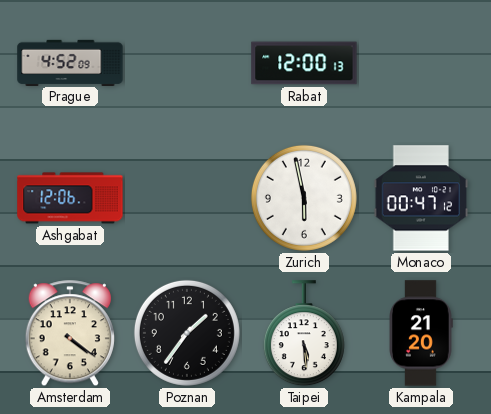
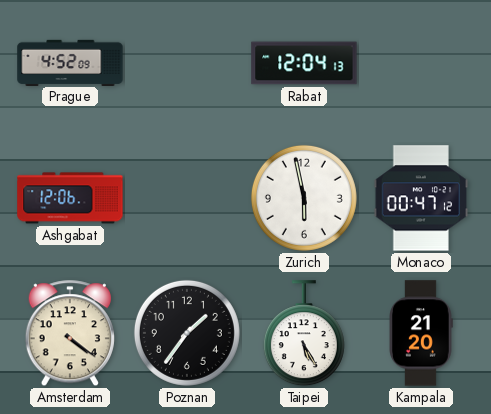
Rabat: 12:00 -> 12:04
Taipei: 5:29 -> 5:25
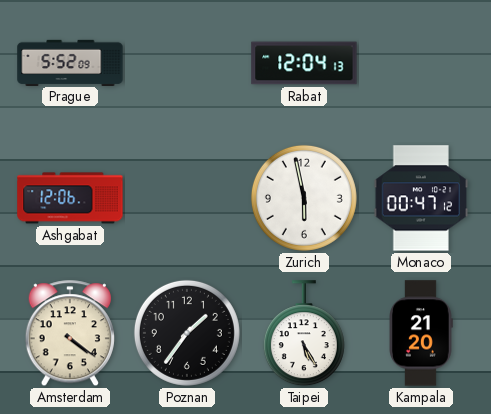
Prague: 4:52 -> 5:52
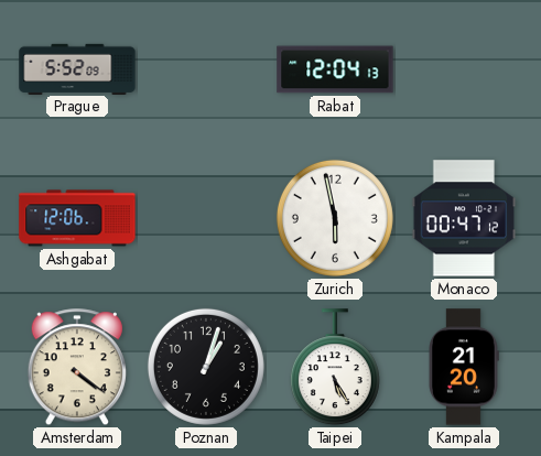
Poznan: 1:36 -> 1:03
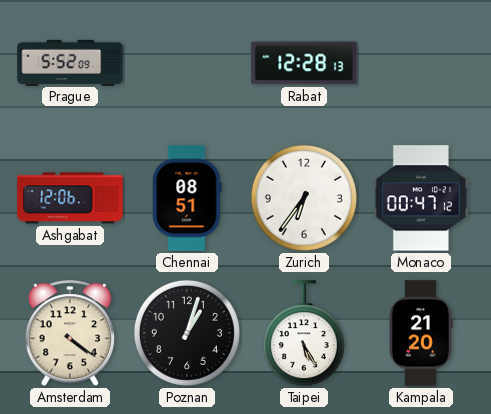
Rabat: 12:04 -> 12:28
Chennai: none -> 08:51
Zurich: 5:58 -> 6:36
